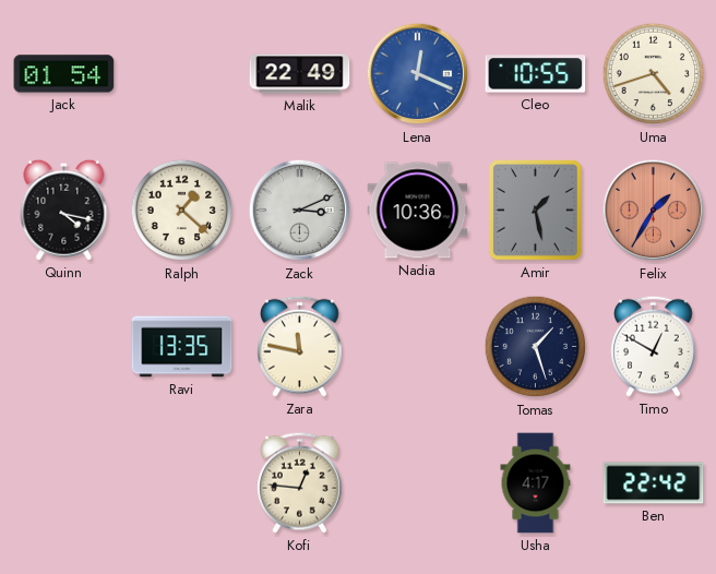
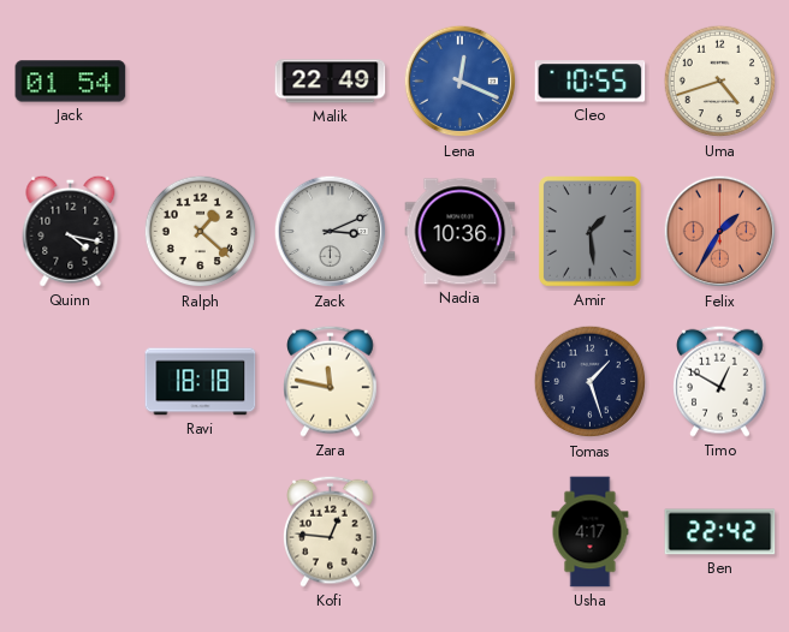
Amir: 1:28 -> 1:29
Ravi: 13:35 -> 18:18
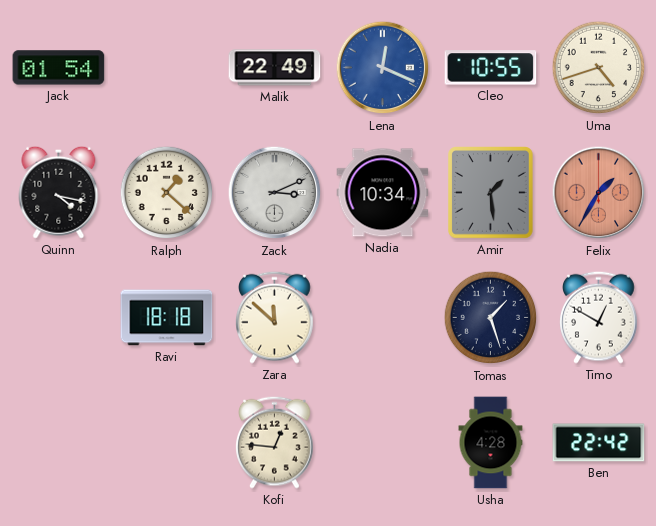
Nadia: 10:36 -> 10:34
Zara: 11:47 -> 11:52
Usha: 4:17 -> 4:28
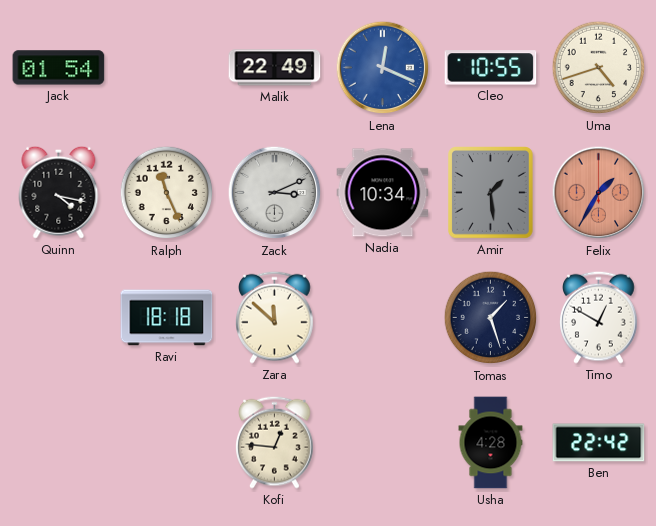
Ralph: 1:22 -> 11:26
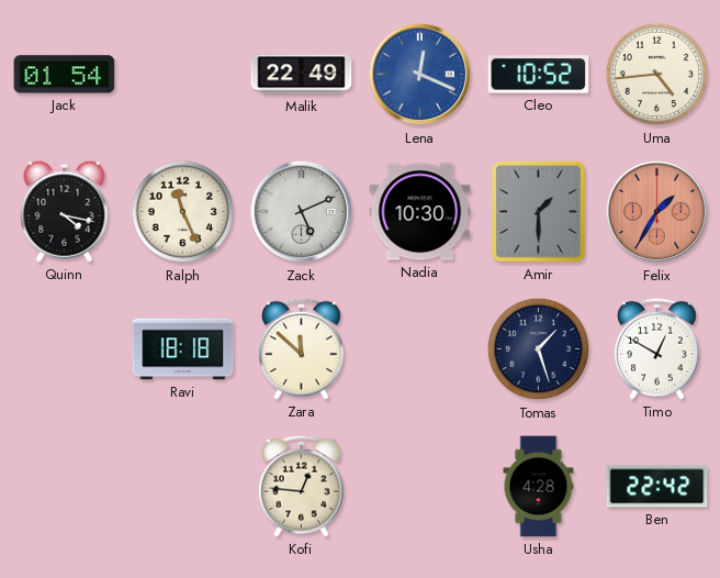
Cleo: 10:55 -> 10:52
Uma: 4:42 -> 4:44
Zack: 3:11 -> 5:11
Nadia: 10:34 -> 10:30
Amir: 1:29 -> 1:30
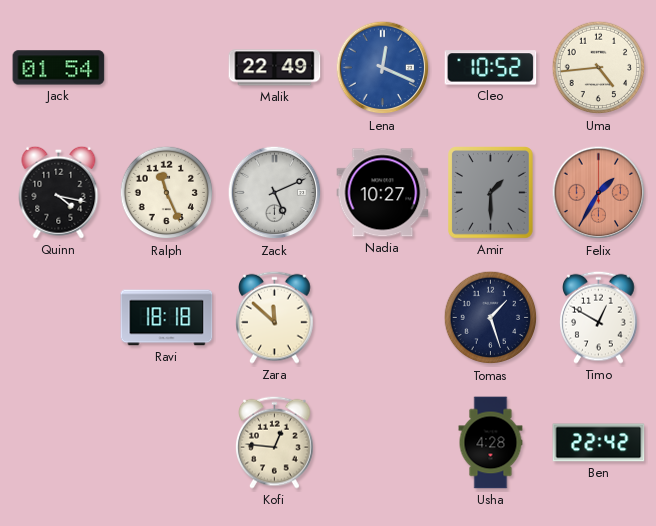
Nadia: 10:30 -> 10:27
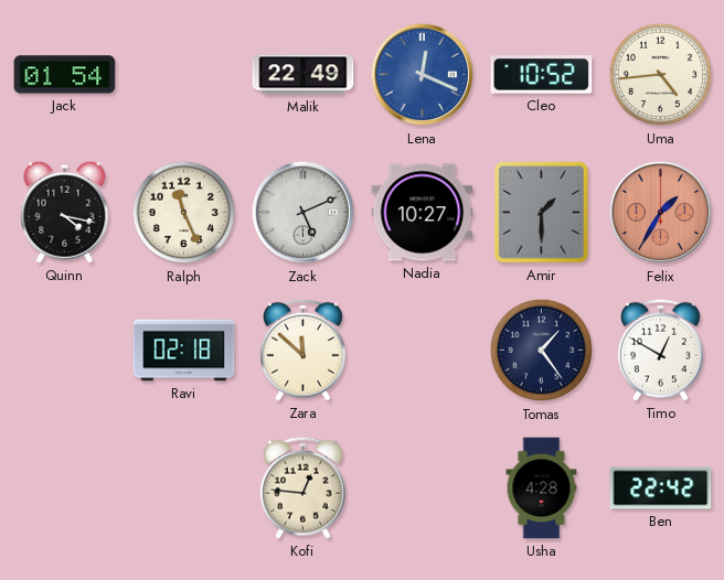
Ravi: 18:18 -> 02:18
Tomas: 1:27 -> 1:24
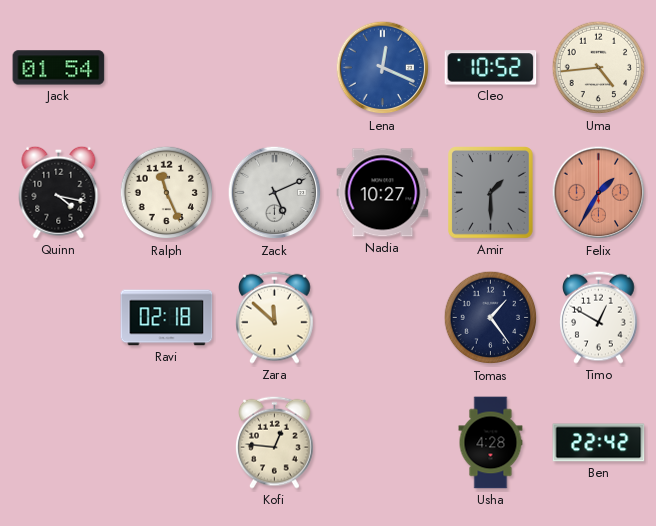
Malik: 22:49 -> none
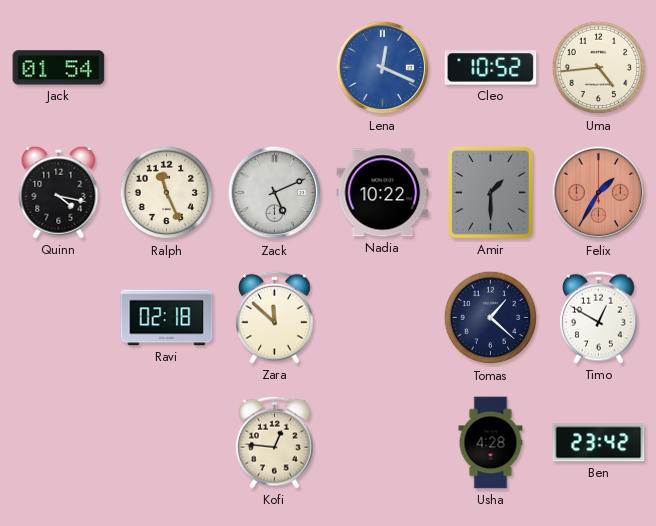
Nadia: 10:27 -> 10:22
Tomas: 1:24 -> 1:22
Ben: 22:42 -> 23:42
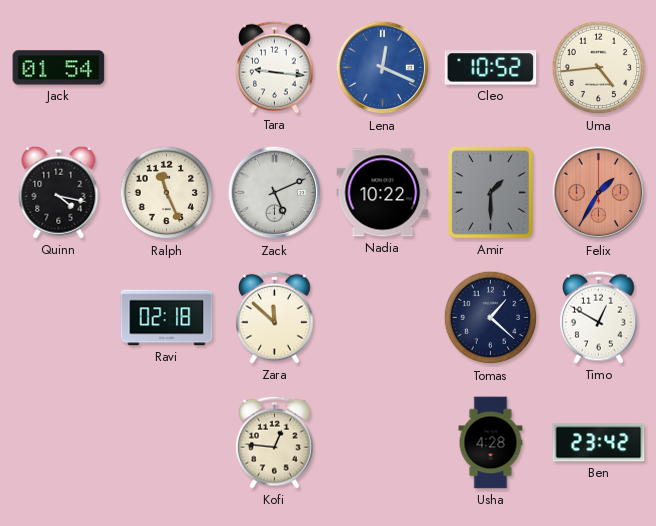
Tara: none -> 9:16
